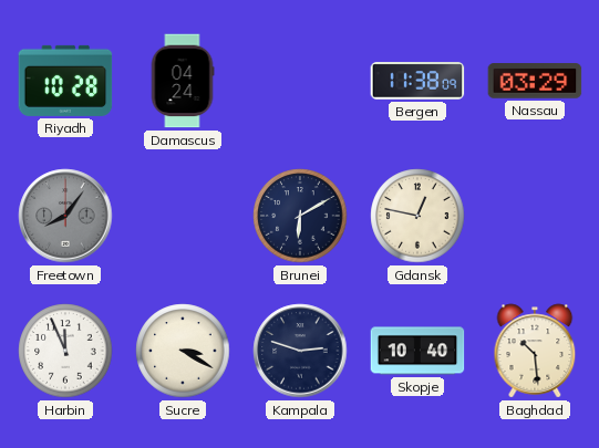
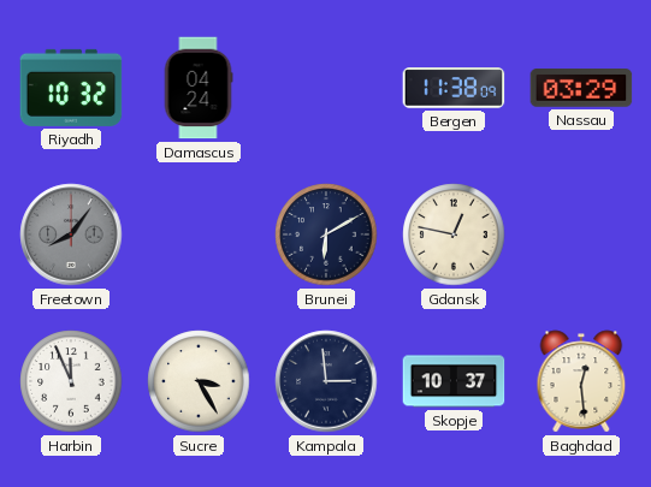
Riyadh: 10:28 -> 10:32
Sucre: 3:20 -> 3:25
Kampala: 2:48 -> 2:59
Skopje: 10:40 -> 10:37
Baghdad: 10:29 -> 12:29
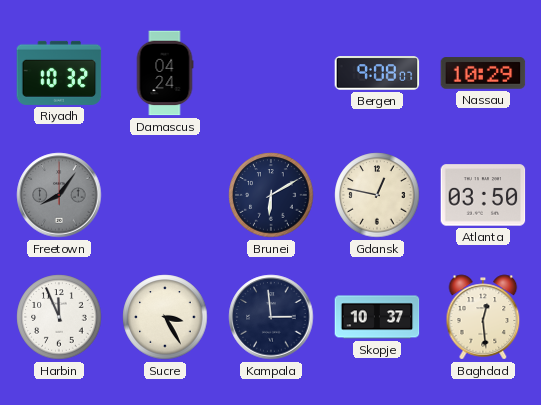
Bergen: 11:38 -> 9:08
Nassau: 03:29 -> 10:29
Atlanta: none -> 03:50
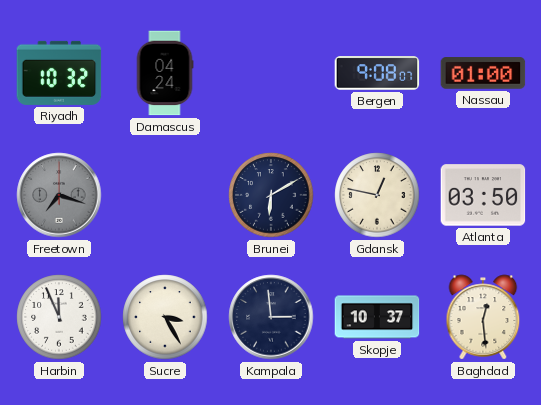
Nassau: 10:29 -> 01:00
Freetown: 8:06 -> 7:18
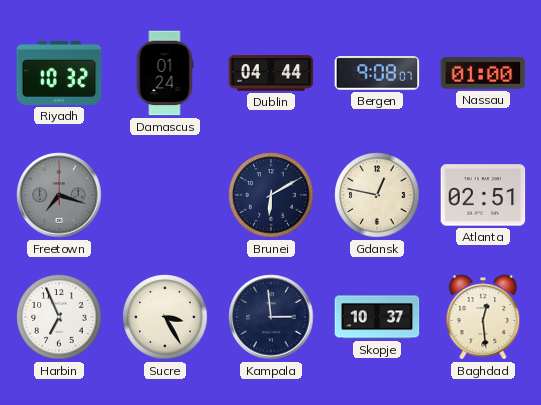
Damascus: 04:24 -> 01:24
Dublin: none -> 04:44
Atlanta: 03:50 -> 02:51
Harbin: 11:56 -> 6:56
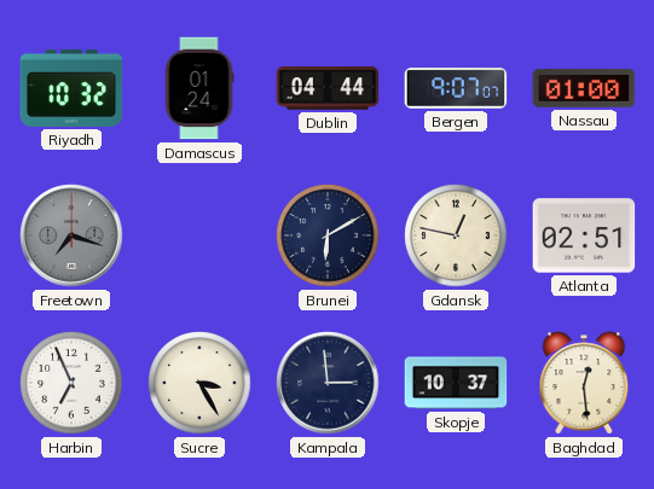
Bergen: 9:08 -> 9:07
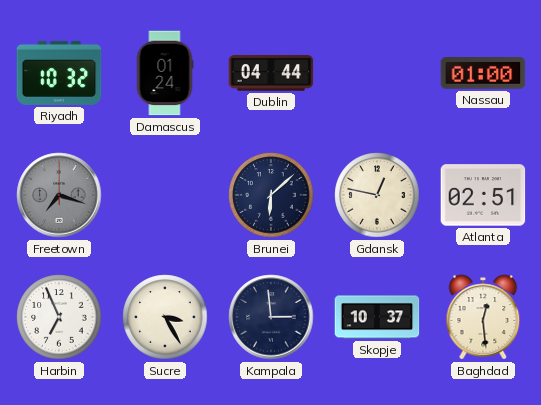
Bergen: 9:07 -> none
Brunei: 6:10 -> 6:08
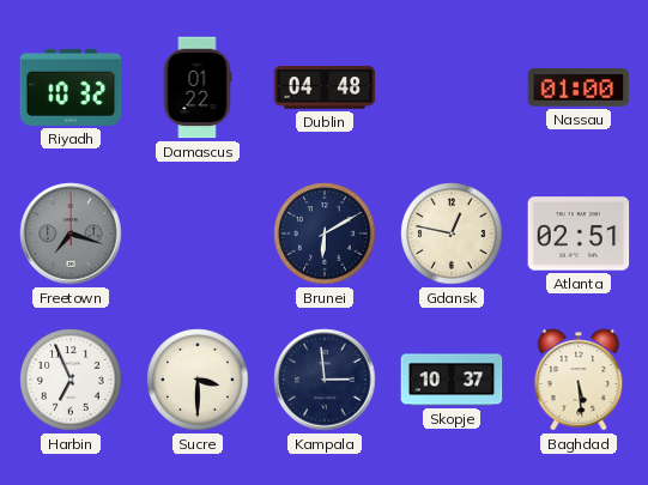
Damascus: 01:24 -> 01:22
Dublin: 04:44 -> 04:48
Brunei: 6:08 -> 6:10
Sucre: 3:25 -> 3:30
Baghdad: 12:29 -> 5:29
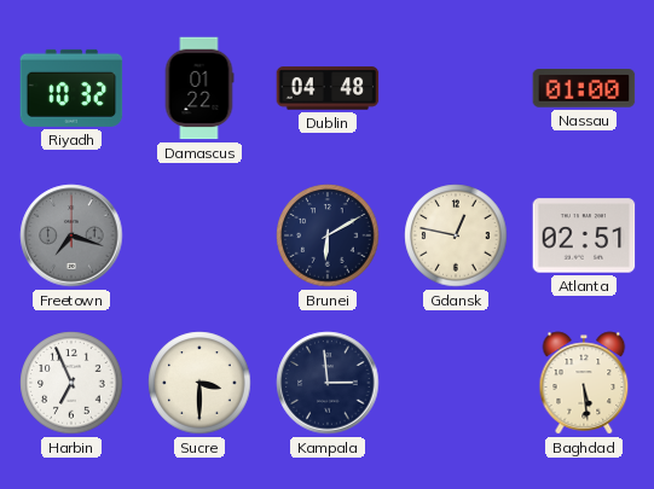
Skopje: 10:37 -> none
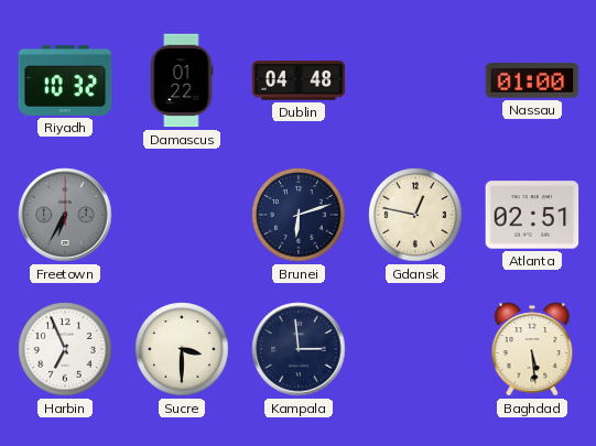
Freetown: 7:18 -> 6:35
Brunei: 6:10 -> 6:12
